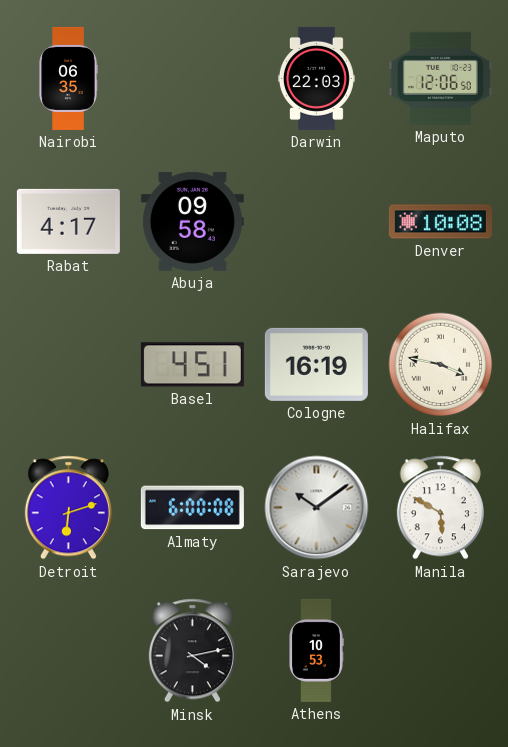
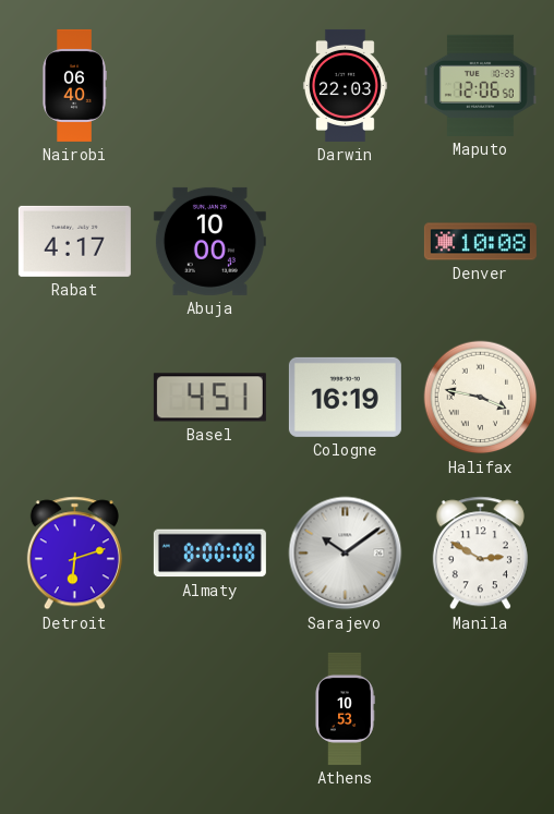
Nairobi: 06:35 -> 06:40
Abuja: 09:58 -> 10:00
Almaty: 6:00 -> 8:00
Manila: 5:50 -> 2:50
Minsk: 4:13 -> none
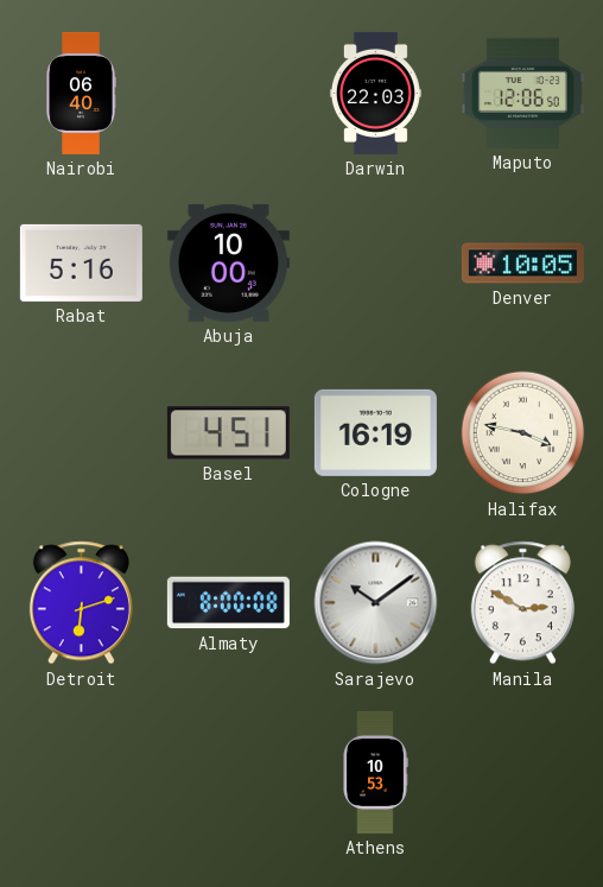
Rabat: 4:17 -> 5:16
Denver: 10:08 -> 10:05
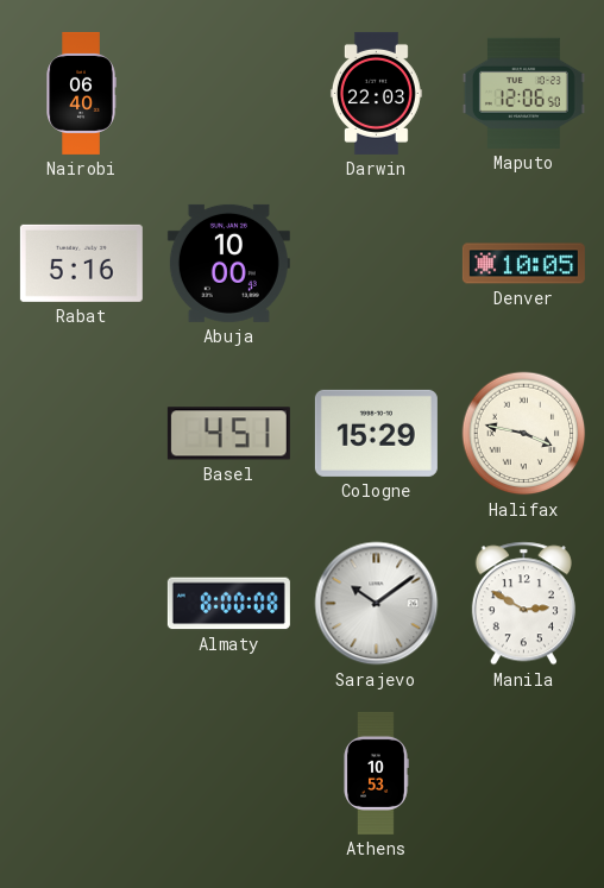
Cologne: 16:19 -> 15:29
Detroit: 6:12 -> none
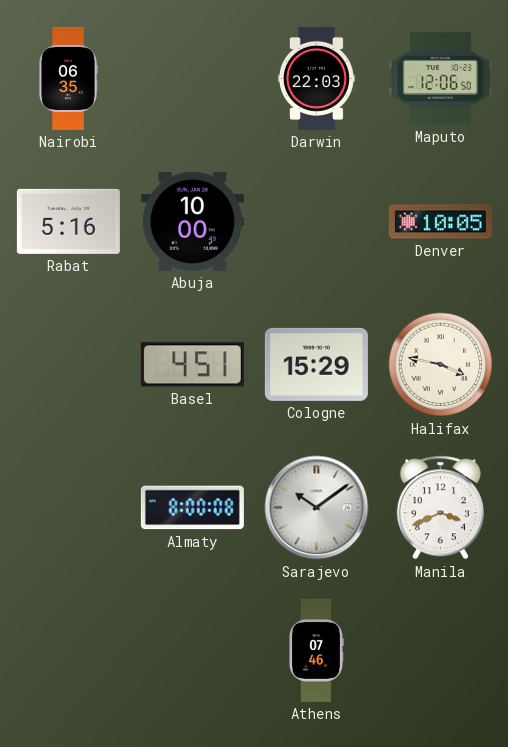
Nairobi: 06:40 -> 06:35
Manila: 2:50 -> 3:41
Athens: 10:53 -> 07:46
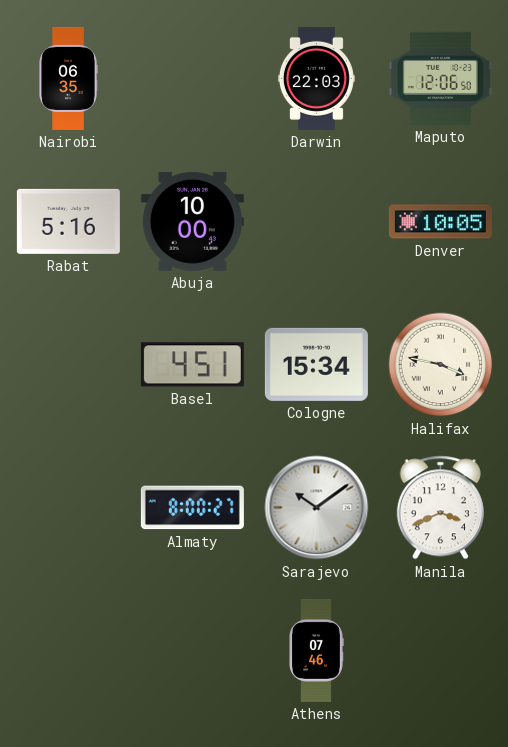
Cologne: 15:29 -> 15:34
Almaty: 8:00:08 -> 8:00:27
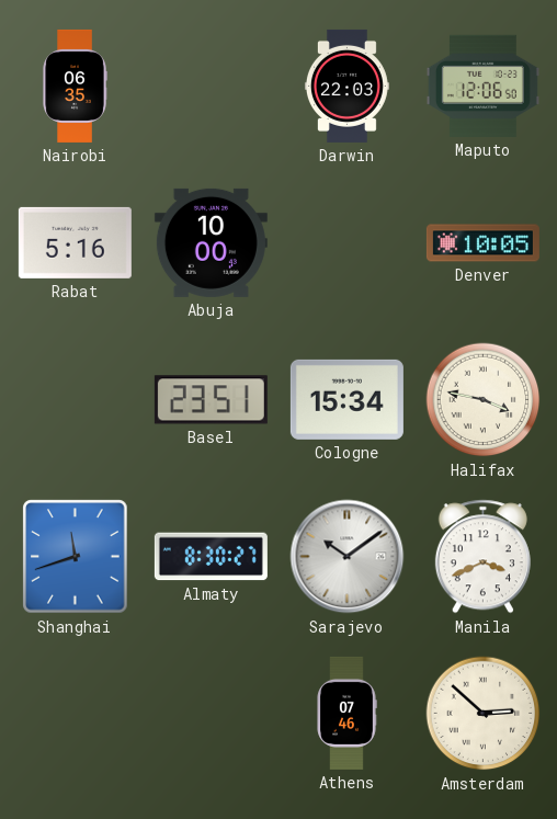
Basel: 4:51 -> 23:51
Shanghai: none -> 11:42
Almaty: 8:00 -> 8:30
Amsterdam: none -> 2:52
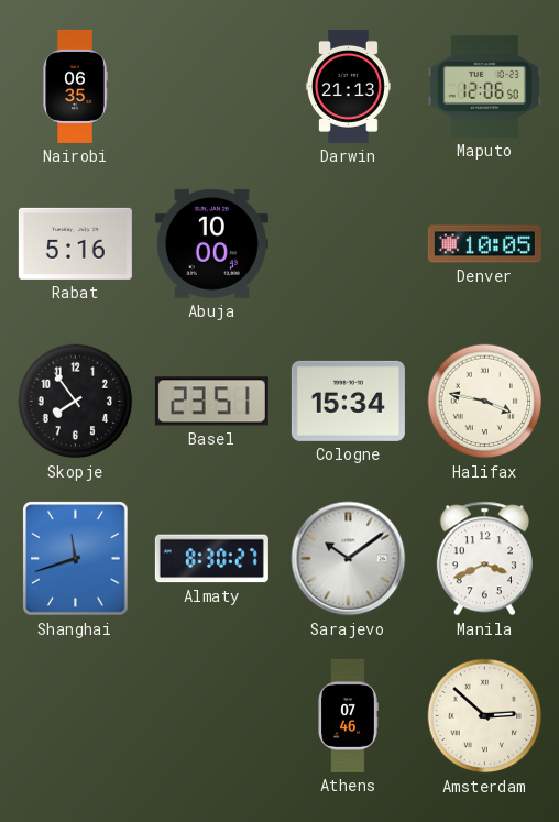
Darwin: 22:03 -> 21:13
Skopje: none -> 7:54
